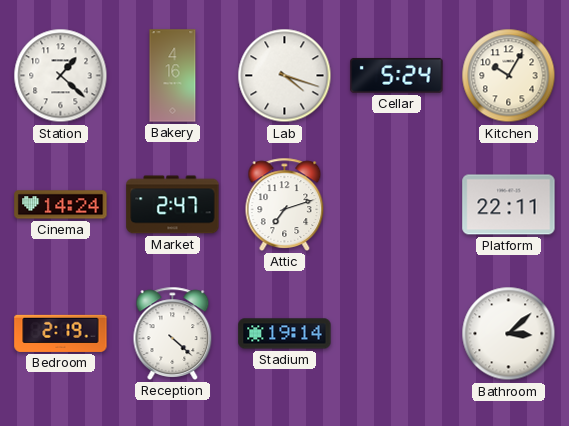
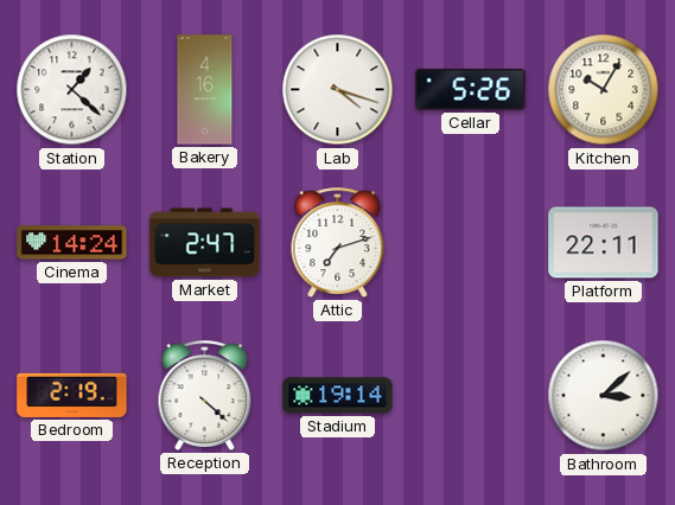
Cellar: 5:24 -> 5:26
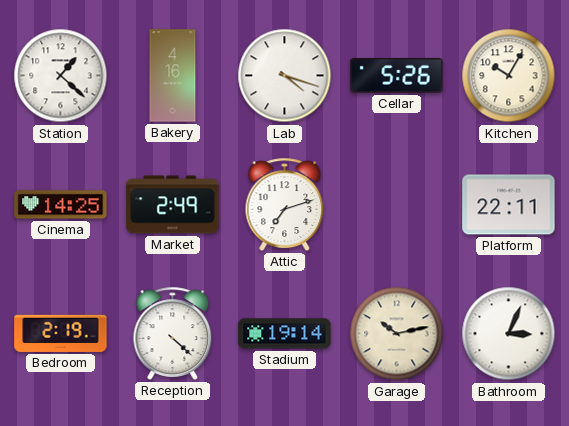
Cinema: 14:24 -> 14:25
Market: 2:47 -> 2:49
Garage: none -> 10:13
Bathroom: 3:08 -> 3:04
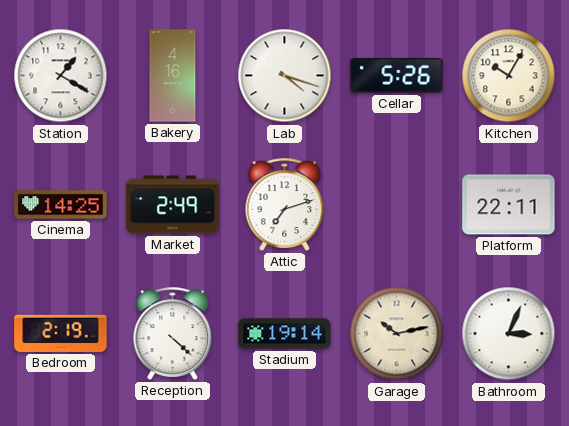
Station: 1:22 -> 1:20
